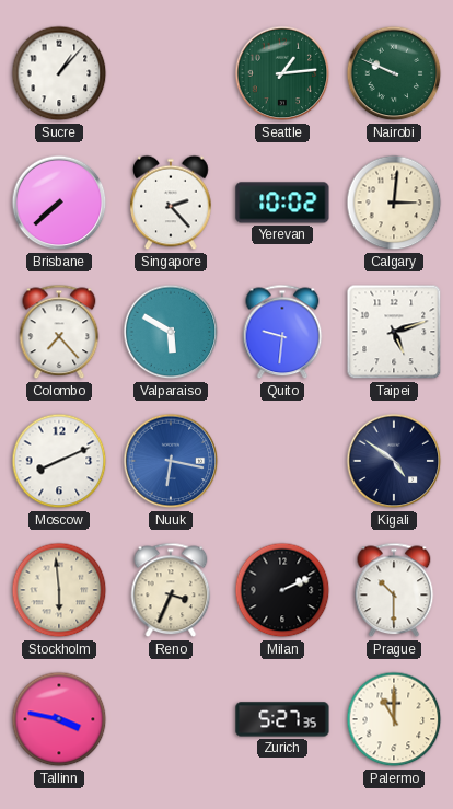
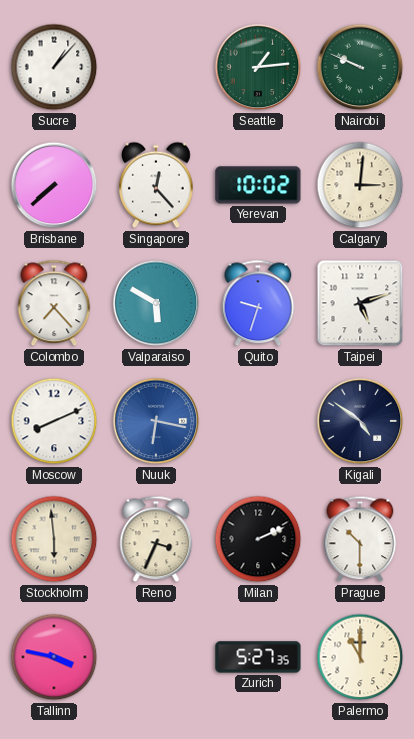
Singapore: 2:23 -> 12:23
Quito: 9:31 -> 9:33
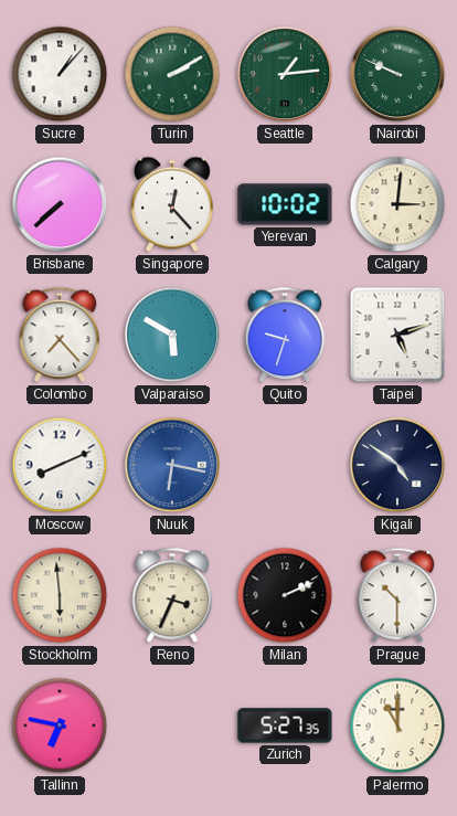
Turin: none -> 2:10
Tallinn: 3:47 -> 6:47
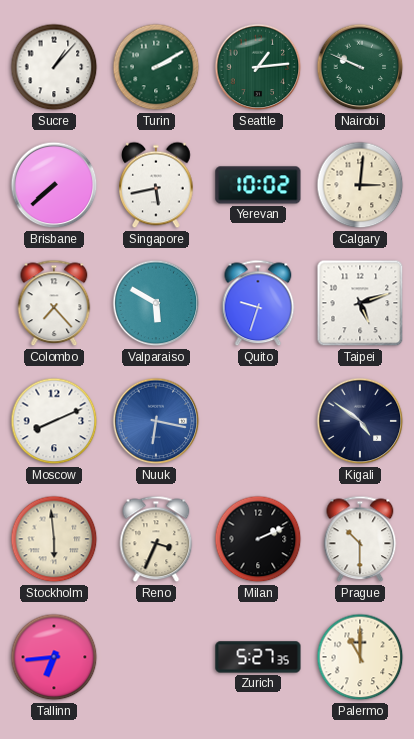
Singapore: 12:23 -> 5:43
Tallinn: 6:47 -> 6:44
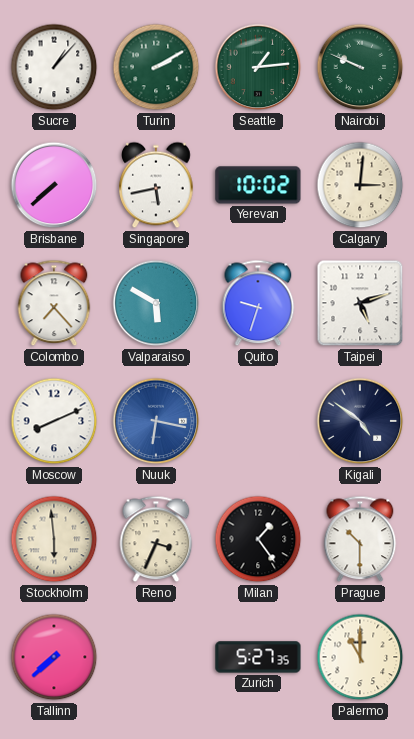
Milan: 2:11 -> 1:24
Tallinn: 6:44 -> 7:38
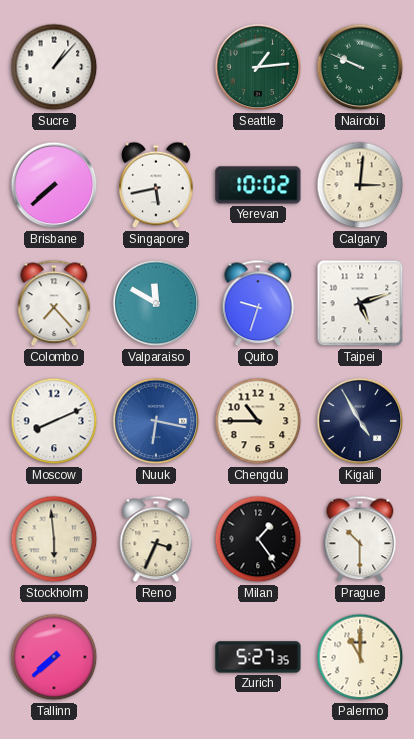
Turin: 2:10 -> none
Valparaiso: 5:50 -> 11:50
Chengdu: none -> 10:45
Kigali: 4:51 -> 4:55
